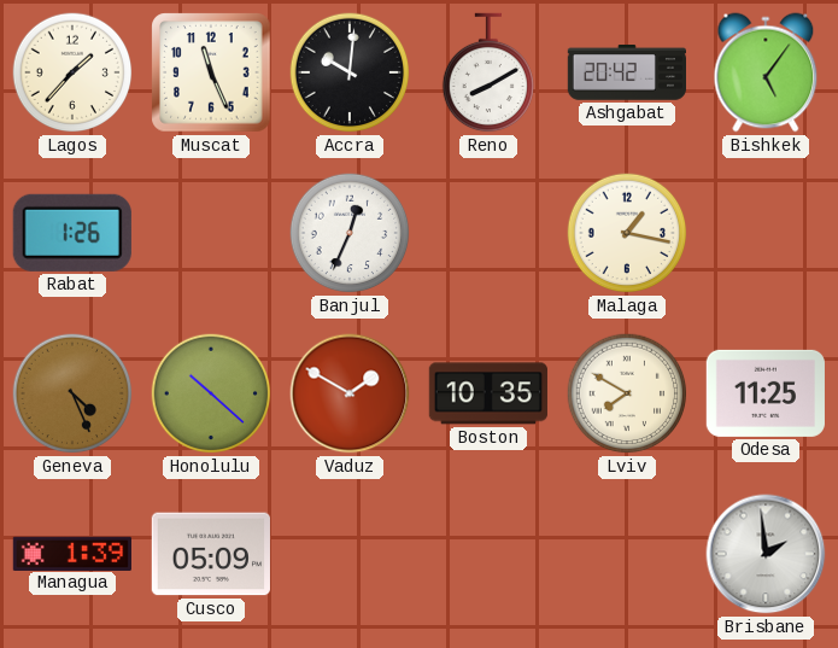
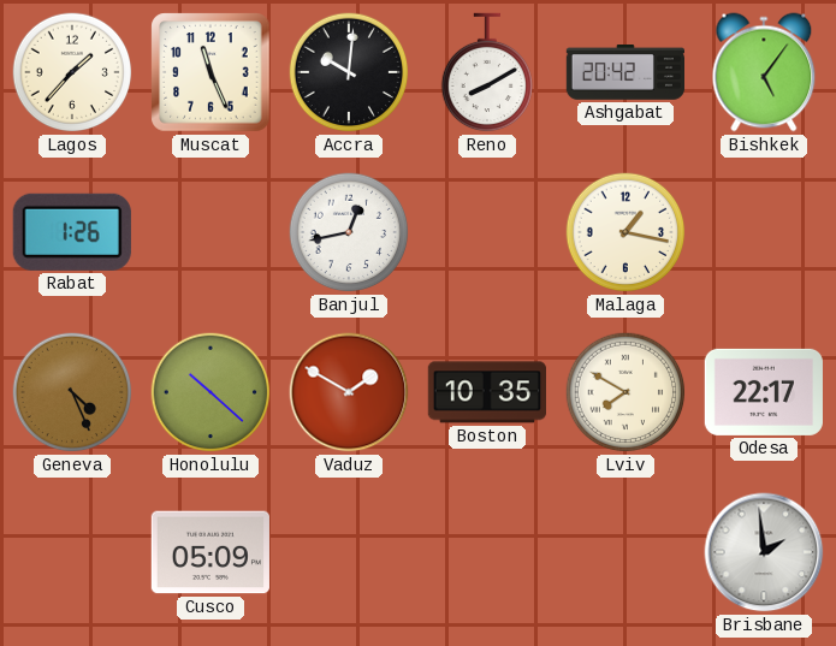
Banjul: 12:34 -> 12:43
Odesa: 11:25 -> 22:17
Managua: 1:39 -> none
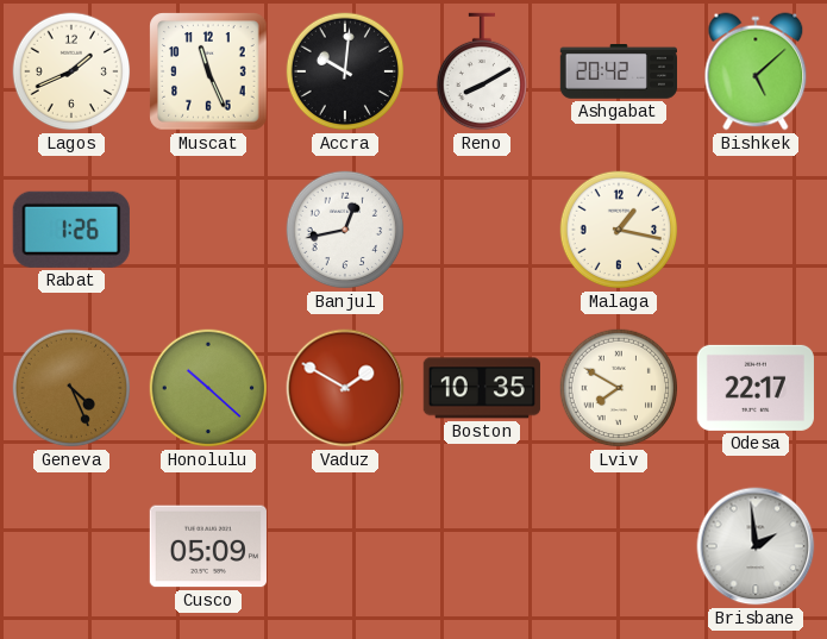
Lagos: 1:37 -> 1:41
Bishkek: 5:06 -> 5:08
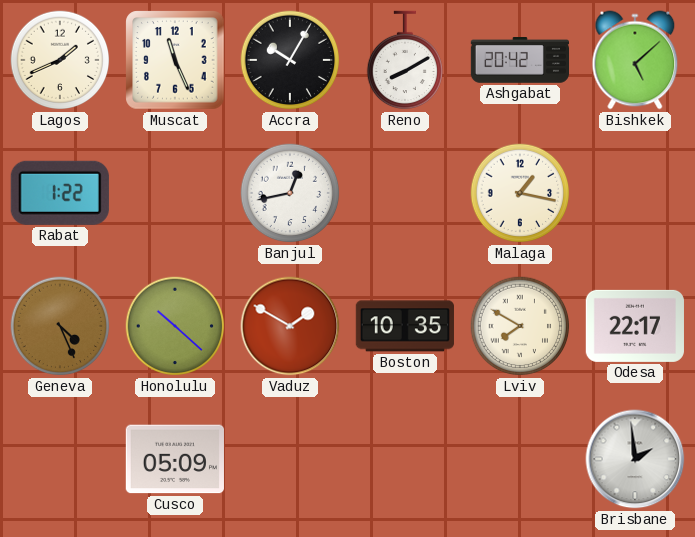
Accra: 10:01 -> 10:05
Rabat: 1:26 -> 1:22
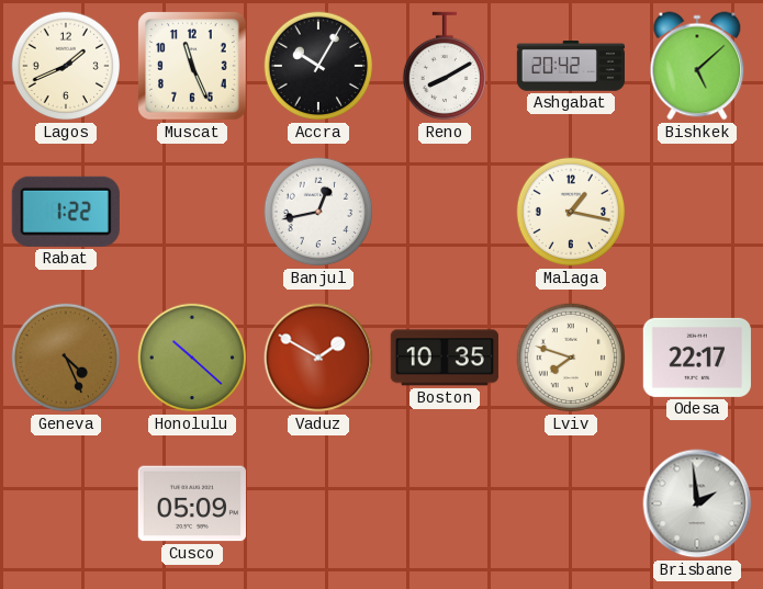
Lviv: 7:50 -> 7:48
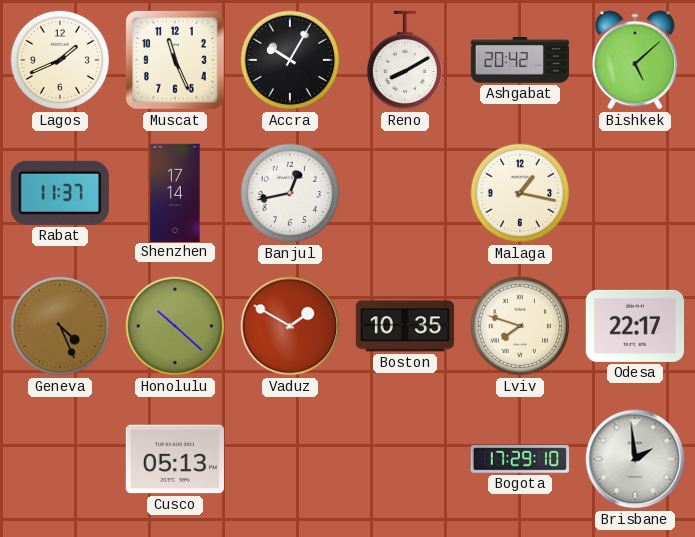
Rabat: 1:22 -> 11:37
Shenzhen: none -> 17:14
Cusco: 05:09 -> 05:13
Bogota: none -> 17:29
